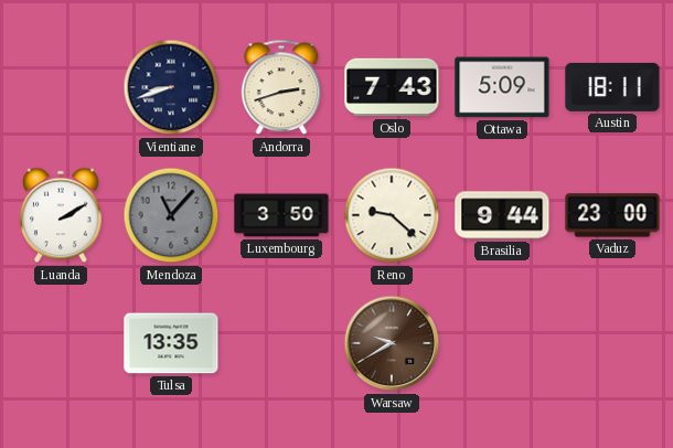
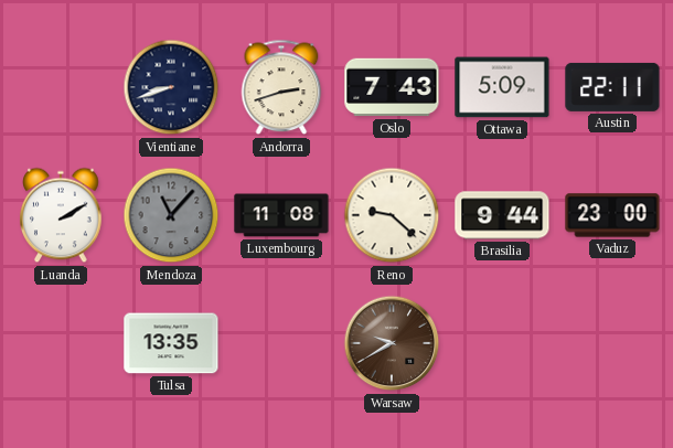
Austin: 18:11 -> 22:11
Luxembourg: 3:50 -> 11:08
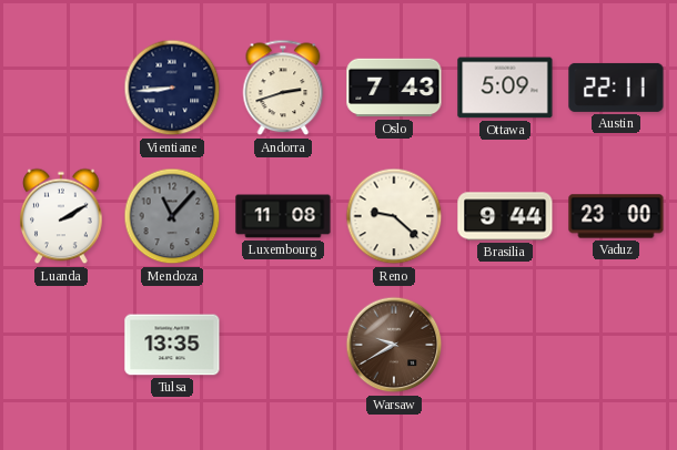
Vientiane: 8:42 -> 8:44
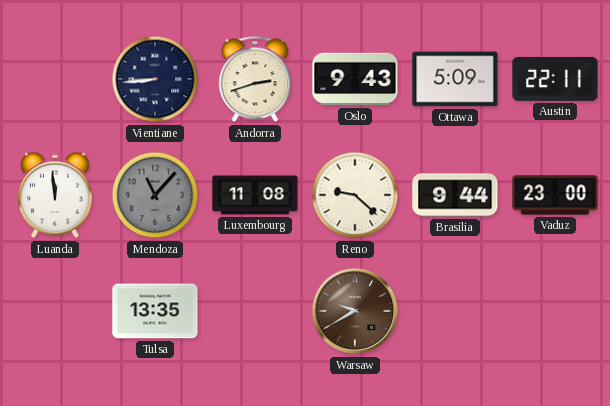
Oslo: 7:43 -> 9:43
Luanda: 2:10 -> 11:59
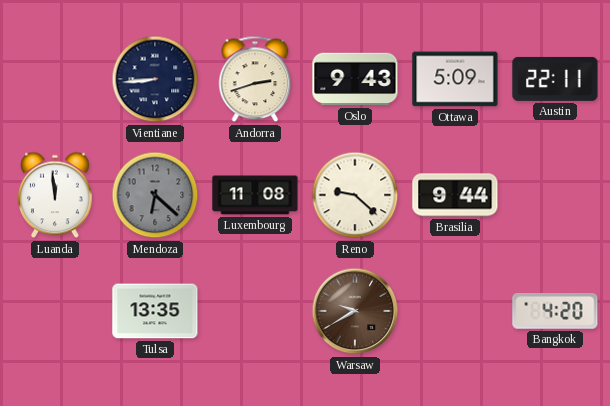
Mendoza: 11:07 -> 6:22
Vaduz: 23:00 -> none
Bangkok: none -> 4:20
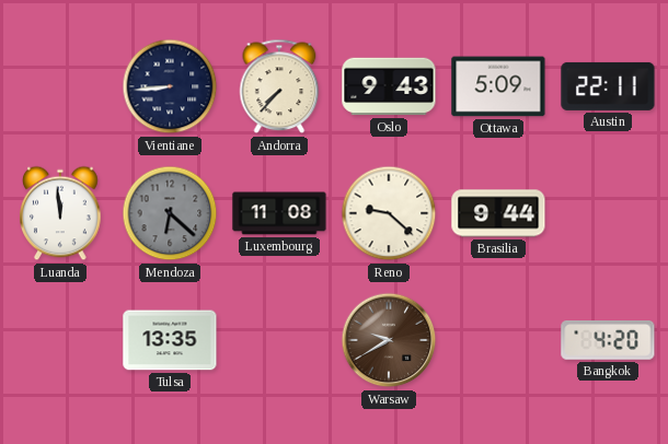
Andorra: 2:42 -> 7:37
